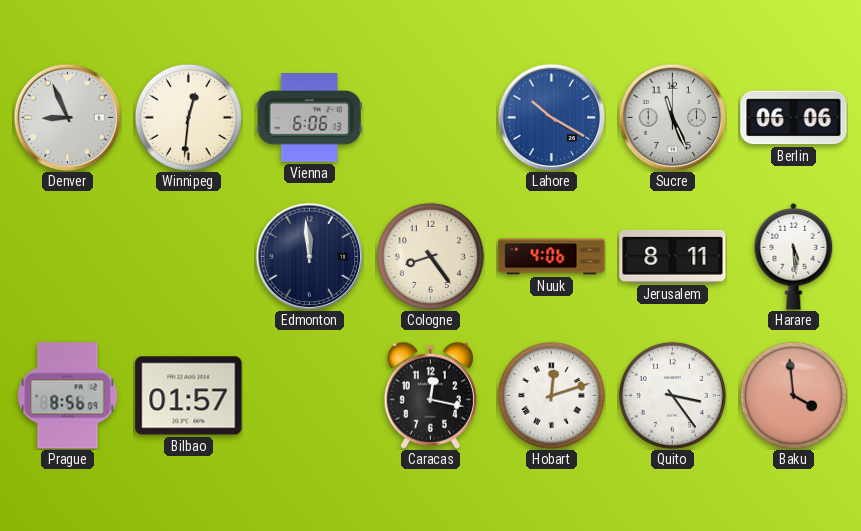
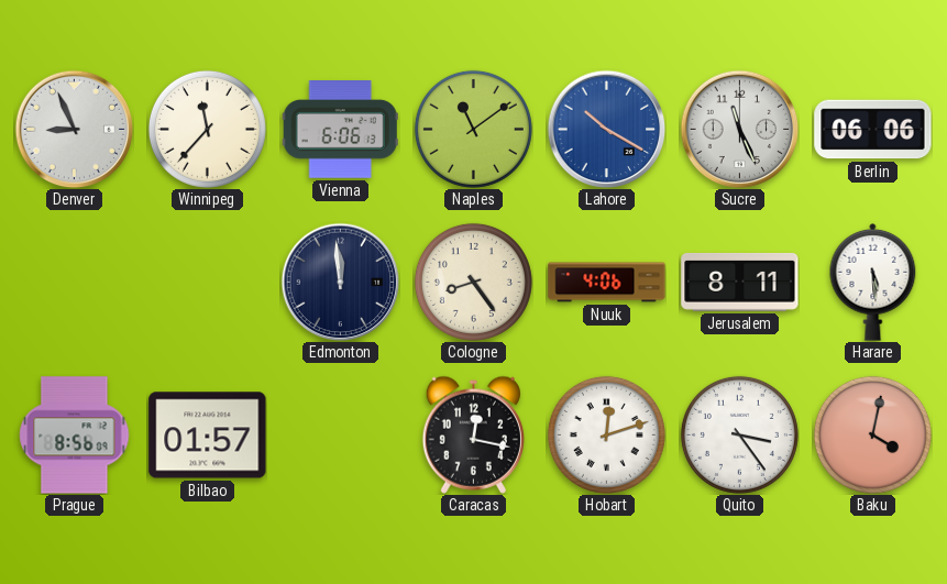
Winnipeg: 12:31 -> 11:37
Naples: none -> 11:09
Baku: 3:59 -> 4:02
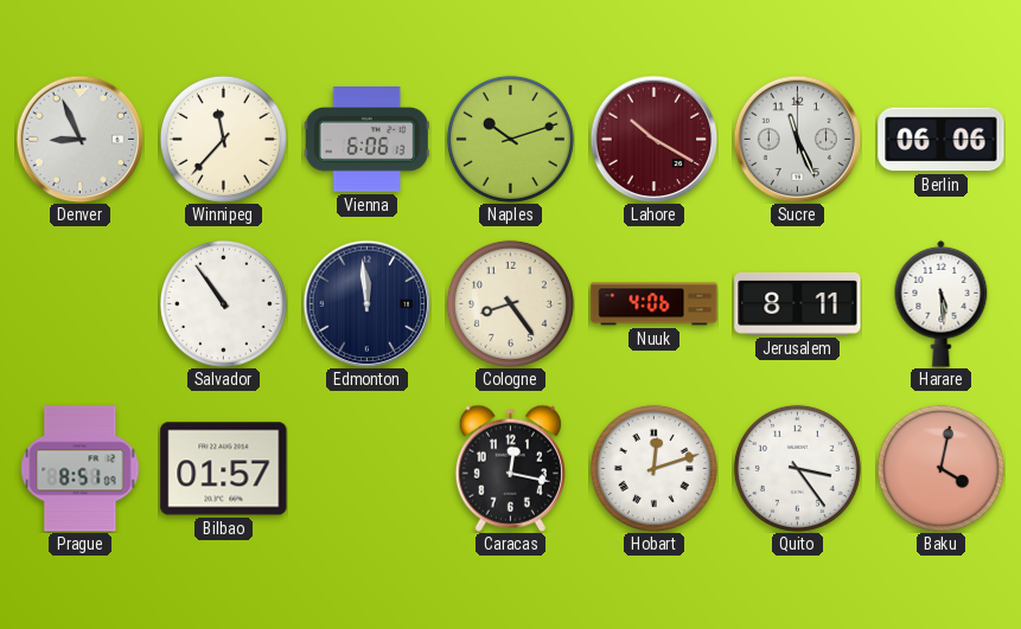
Naples: 11:09 -> 10:12
Lahore dial: blue -> burgundy
Salvador: none -> 10:54
Prague: 8:56 -> 8:51
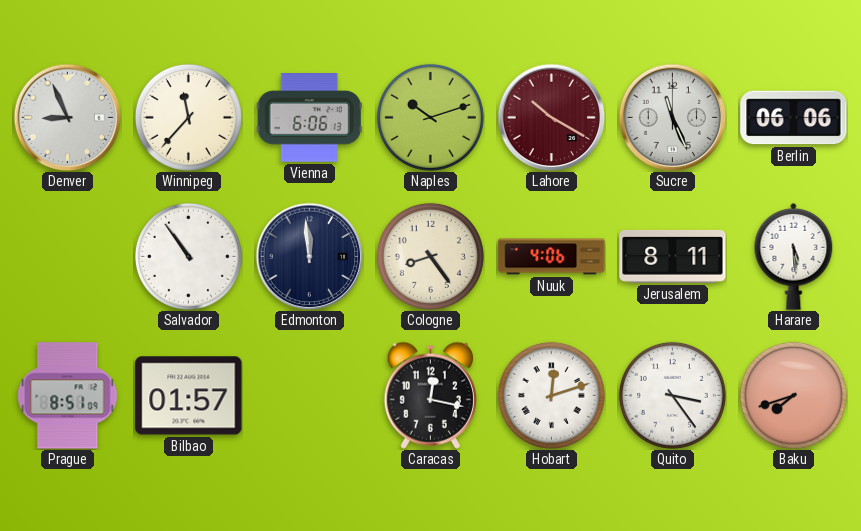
Baku: 4:02 -> 7:42
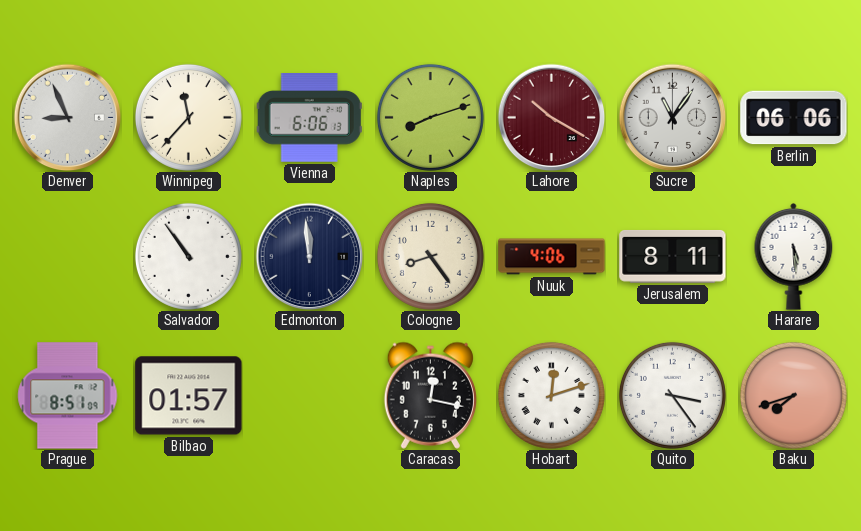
Naples: 10:12 -> 8:12
Sucre: 11:26 -> 11:06
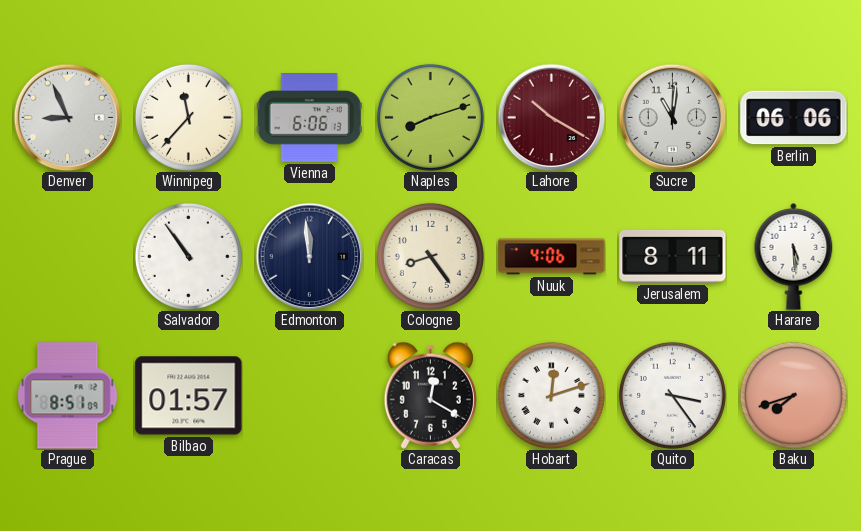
Sucre: 11:06 -> 11:01
Caracas: 12:17 -> 12:20
